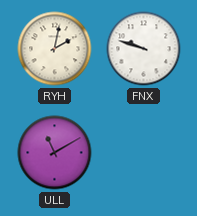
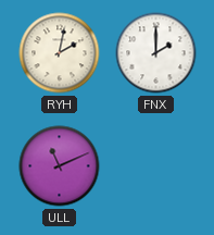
FNX: 9:48 -> 2:00
ULL: 11:10 -> 11:11
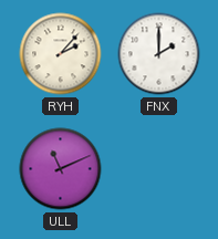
RYH: 2:02 -> 2:07
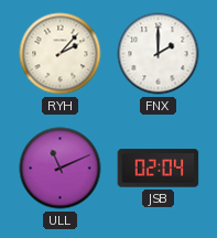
JSB: none -> 02:04
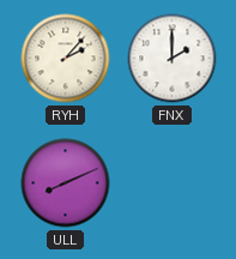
ULL: 11:11 -> 8:11
JSB: 02:04 -> none
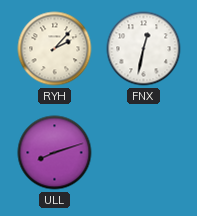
FNX: 2:00 -> 12:32
ULL: 8:11 -> 8:12
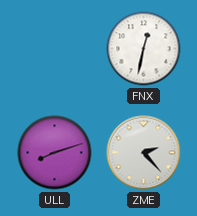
RYH: 2:07 -> none
ZME: none -> 2:23
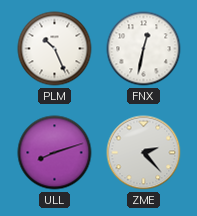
PLM: none -> 10:26
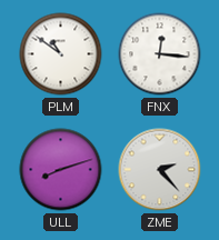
PLM: 10:26 -> 10:51
FNX: 12:32 -> 12:16
